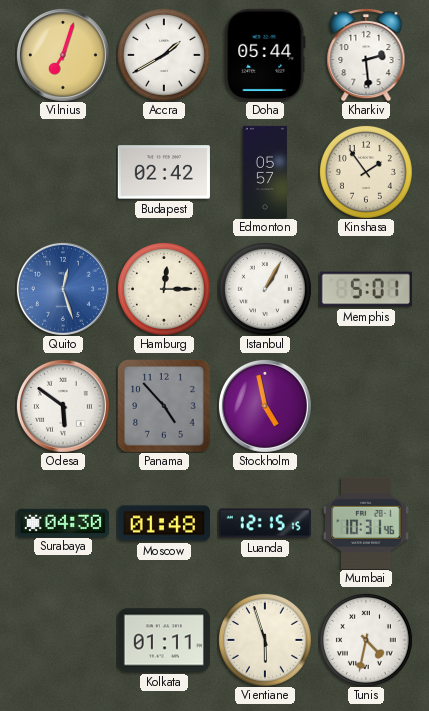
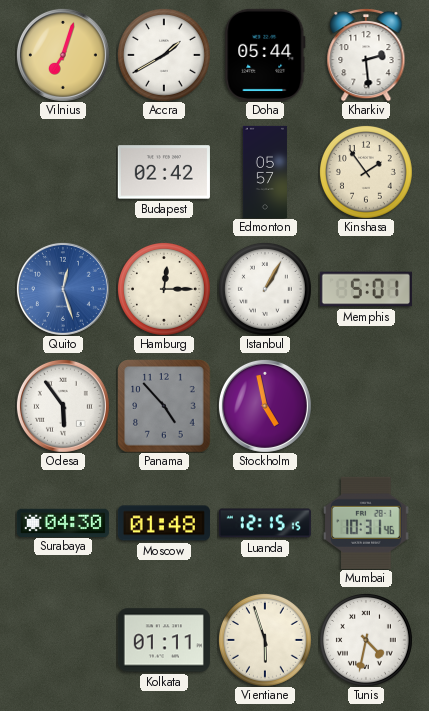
Odesa: 5:51 -> 5:54
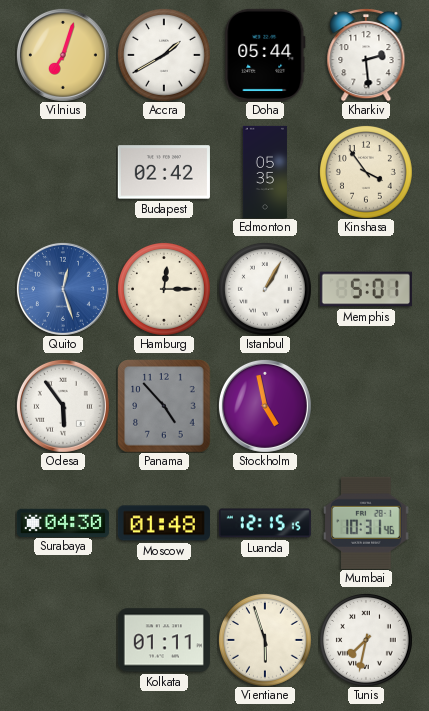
Edmonton: 05:57 -> 05:35
Kinshasa: 1:54 -> 3:54
Tunis: 4:32 -> 7:32
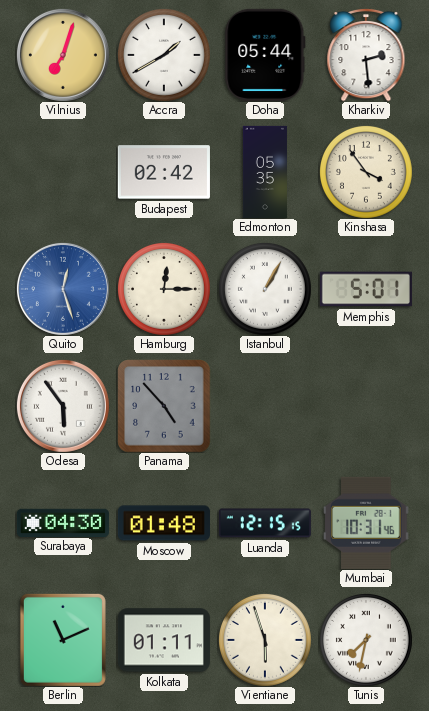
Stockholm: 4:58 -> none
Berlin: none -> 11:11
